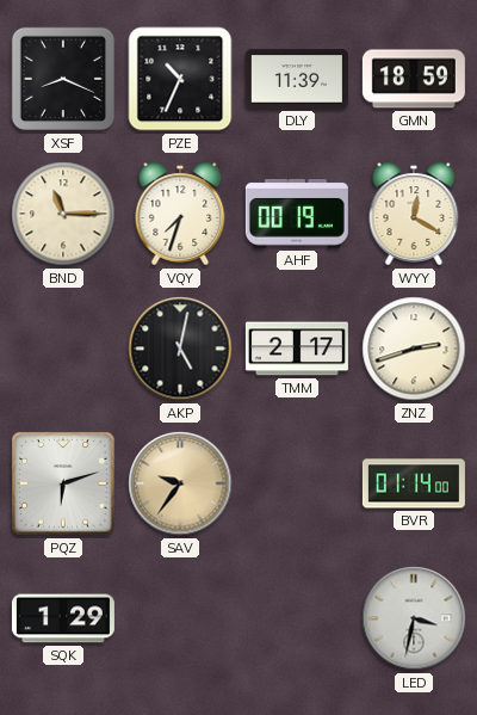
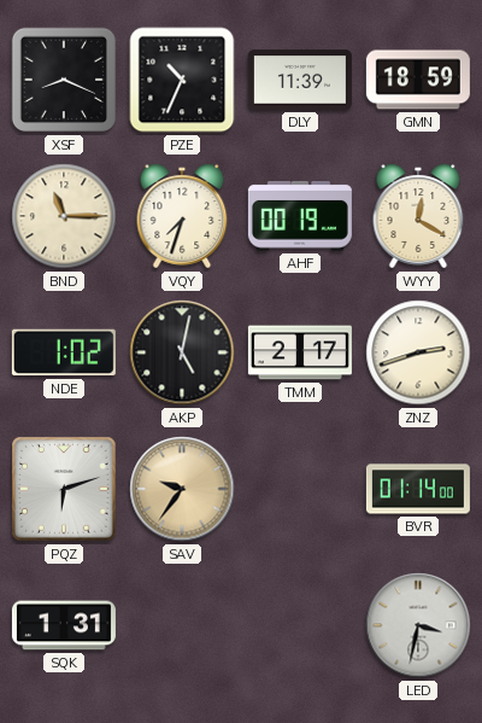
NDE: none -> 1:02
SQK: 1:29 -> 1:31
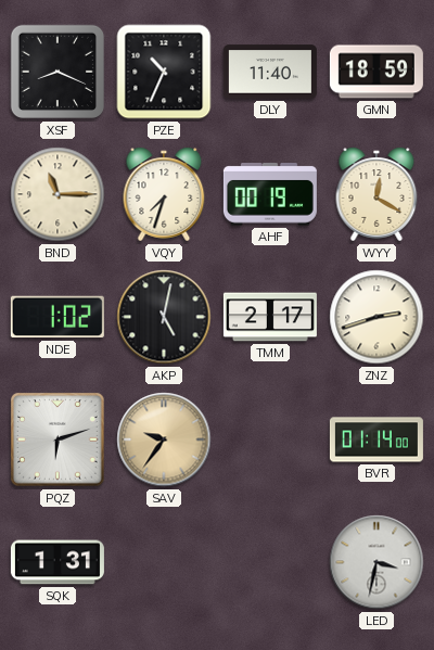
DLY: 11:39 -> 11:40
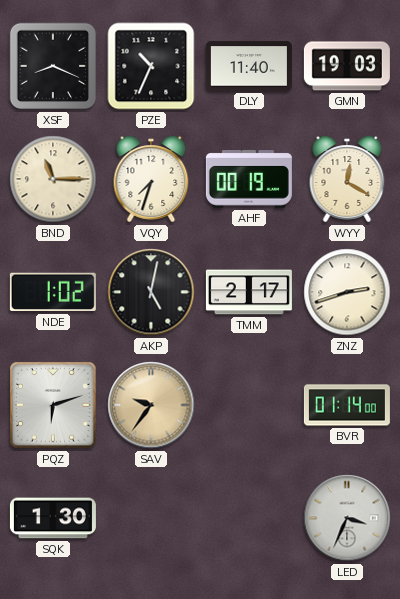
GMN: 18:59 -> 19:03
SQK: 1:31 -> 1:30
LED: 3:32 -> 3:34
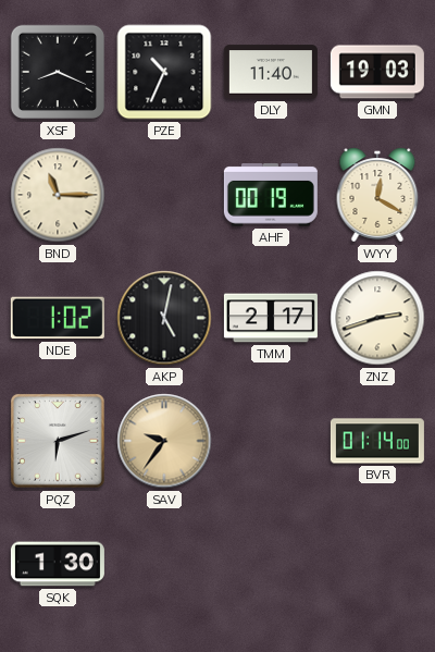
VQY: 7:33 -> none
LED: 3:34 -> none
